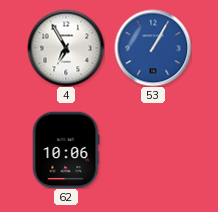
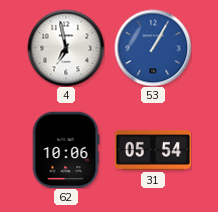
4: 6:55 -> 6:58
31: none -> 05:54
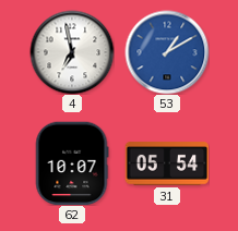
53: 1:05 -> 1:10
62: 10:06 -> 10:07
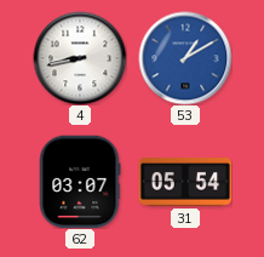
4: 6:58 -> 8:43
62: 10:07 -> 03:07
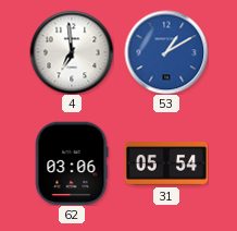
4: 8:43 -> 6:59
62: 03:07 -> 03:06
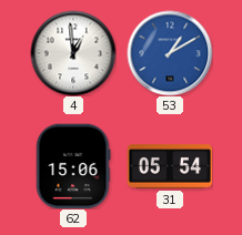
4: 6:59 -> 12:59
62: 03:06 -> 15:06
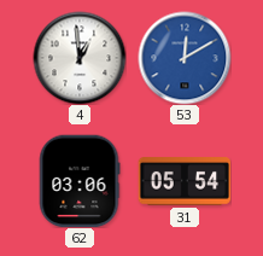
53: 1:10 -> 12:10
62: 15:06 -> 03:06
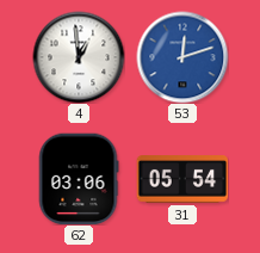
53: 12:10 -> 12:12
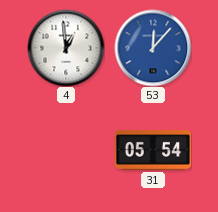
53: 12:12 -> 12:07
62: 03:06 -> none
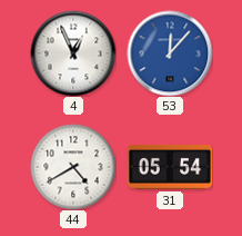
4: 12:59 -> 12:56
44: none -> 4:40
